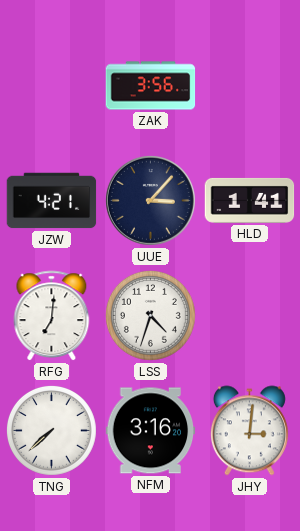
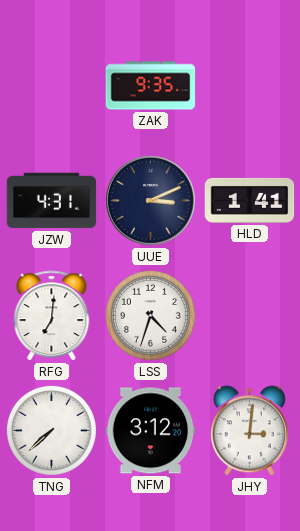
ZAK: 3:56 -> 9:35
JZW: 4:21 -> 4:31
UUE: 3:07 -> 3:11
NFM: 3:16 -> 3:12
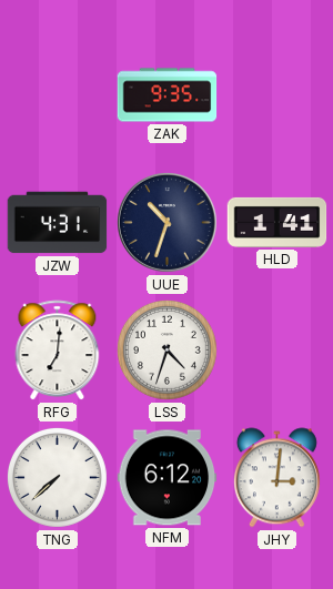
UUE: 3:11 -> 10:33
NFM: 3:12 -> 6:12
